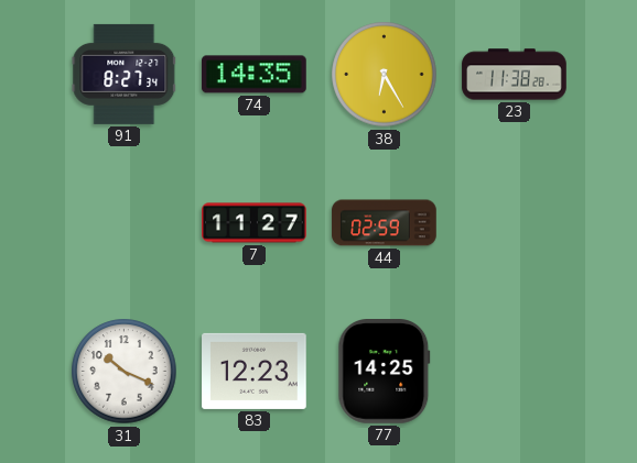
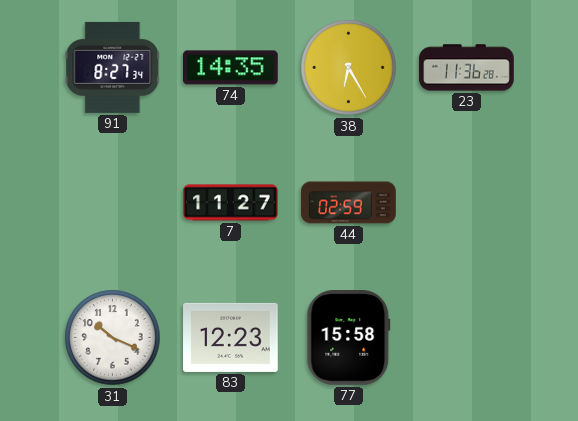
23: 11:38 -> 11:36
77: 14:25 -> 15:58
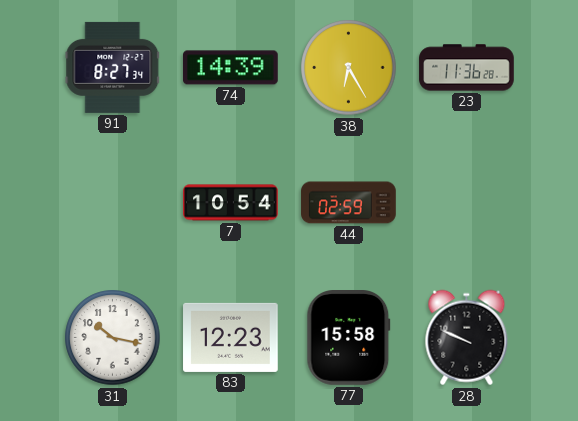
74: 14:35 -> 14:39
7: 11:27 -> 10:54
31: 10:19 -> 10:17
28: none -> 9:49
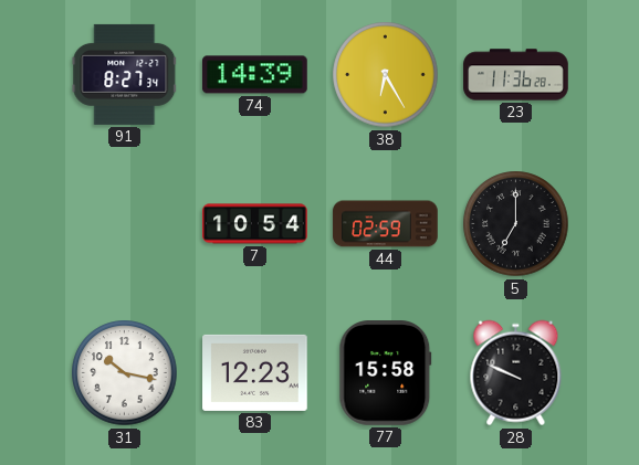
5: none -> 7:00
